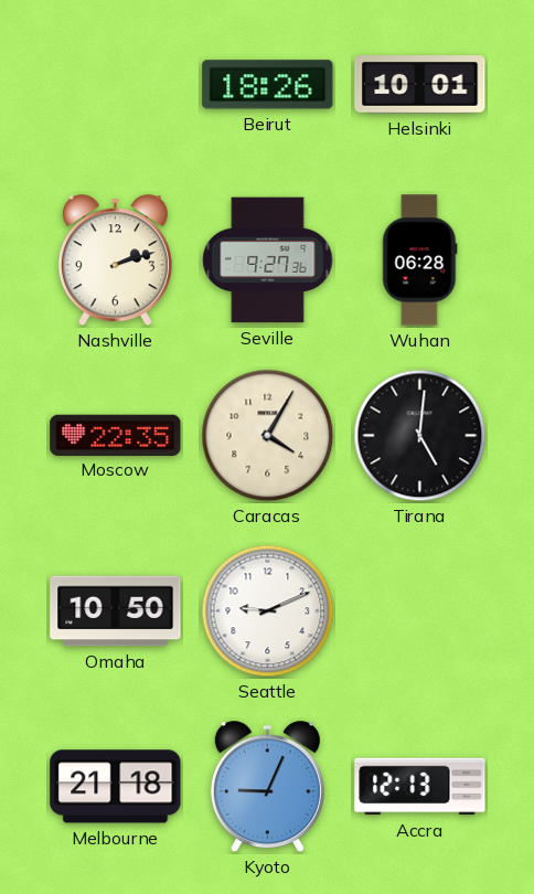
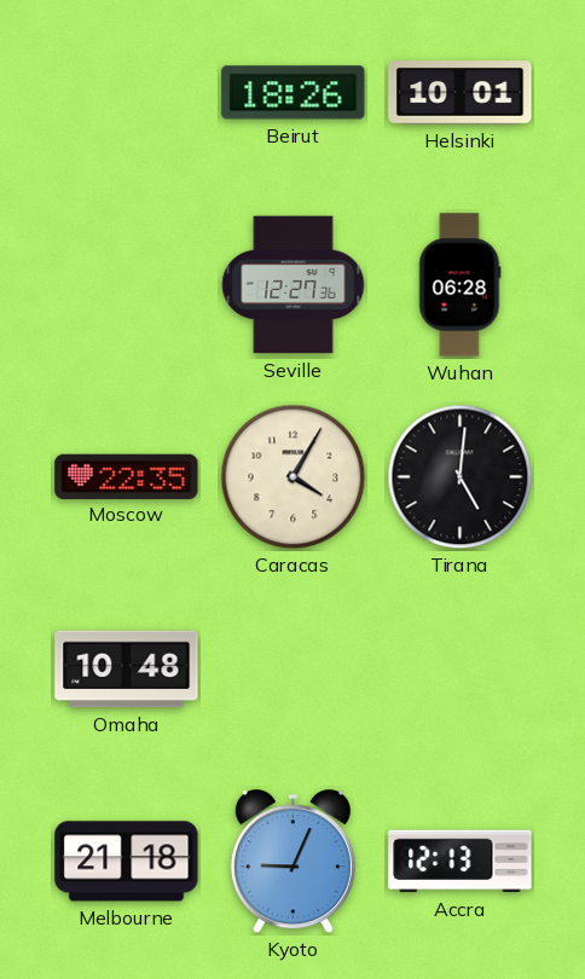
Nashville: 2:12 -> none
Seville: 9:27 -> 12:27
Omaha: 10:50 -> 10:48
Seattle: 9:11 -> none
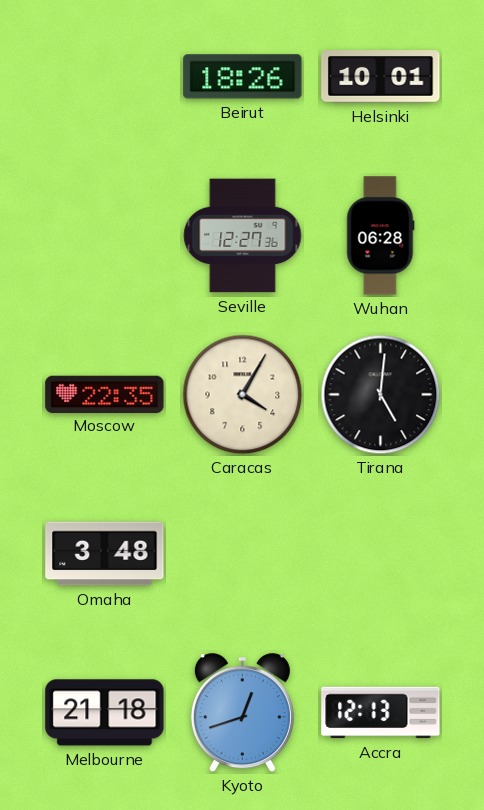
Omaha: 10:48 -> 3:48
Kyoto: 9:04 -> 12:42
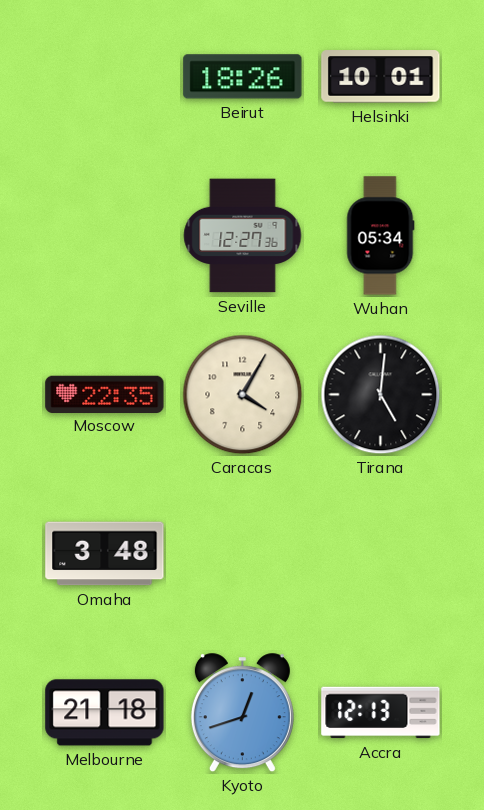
Wuhan: 06:28 -> 05:34
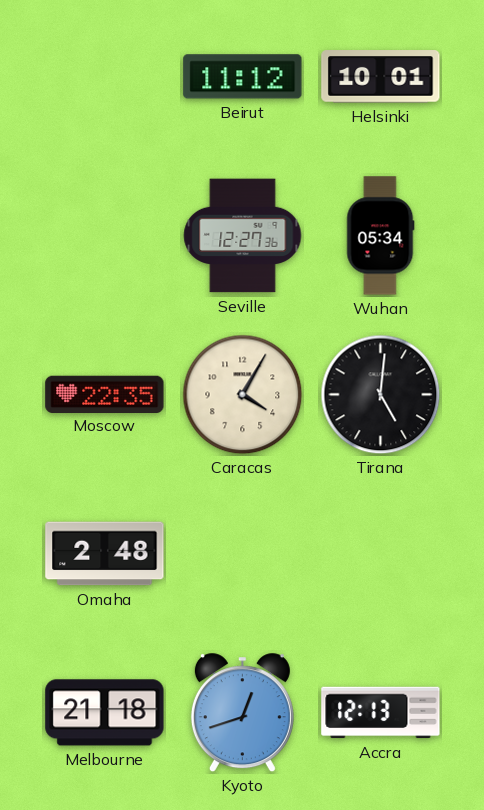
Beirut: 18:26 -> 11:12
Omaha: 3:48 -> 2:48
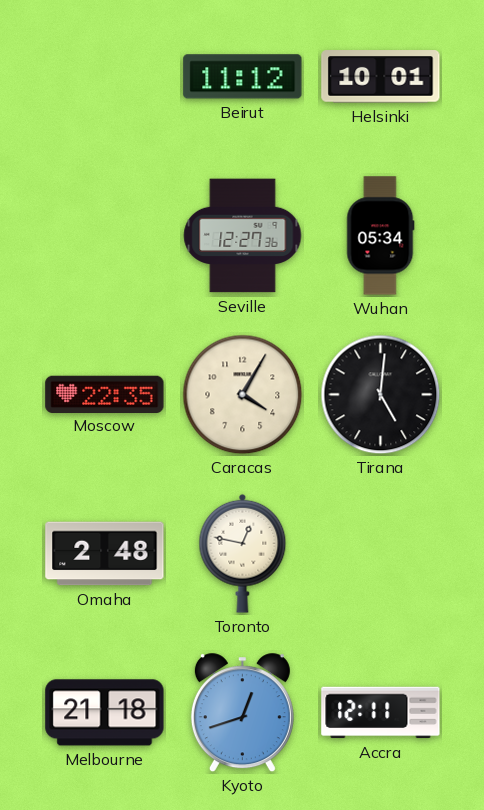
Toronto: none -> 12:47
Accra: 12:13 -> 12:11
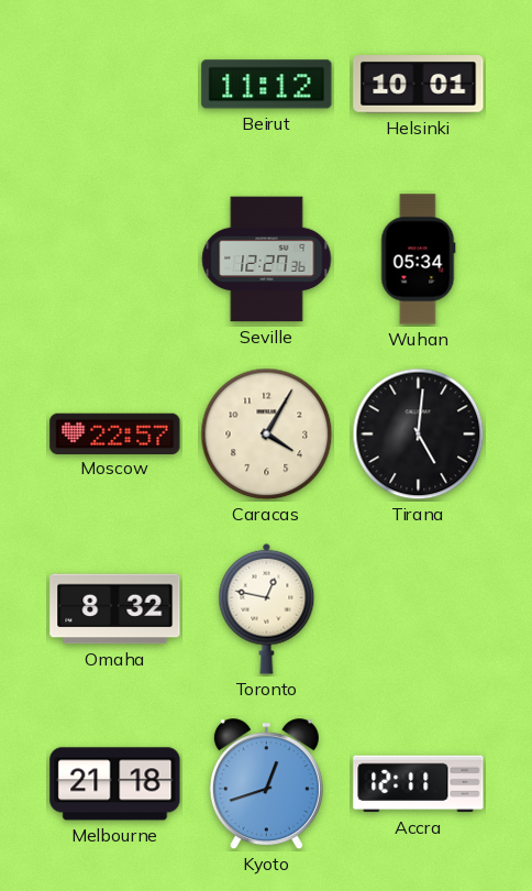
Moscow: 22:35 -> 22:57
Omaha: 2:48 -> 8:32
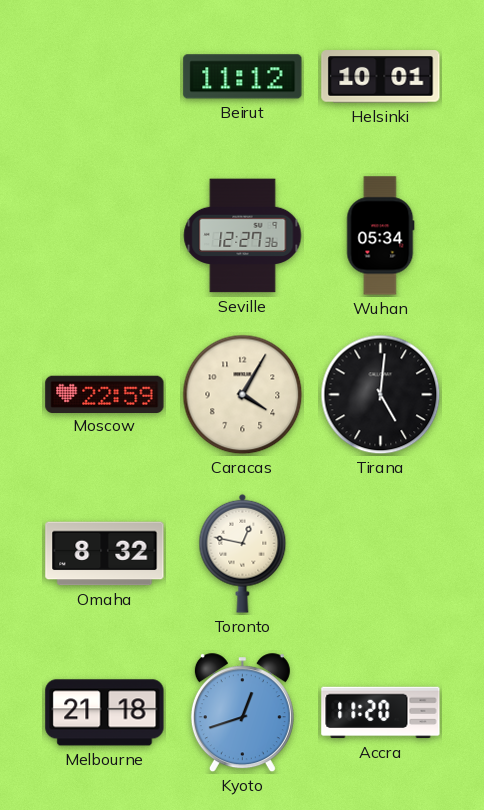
Moscow: 22:57 -> 22:59
Accra: 12:11 -> 11:20
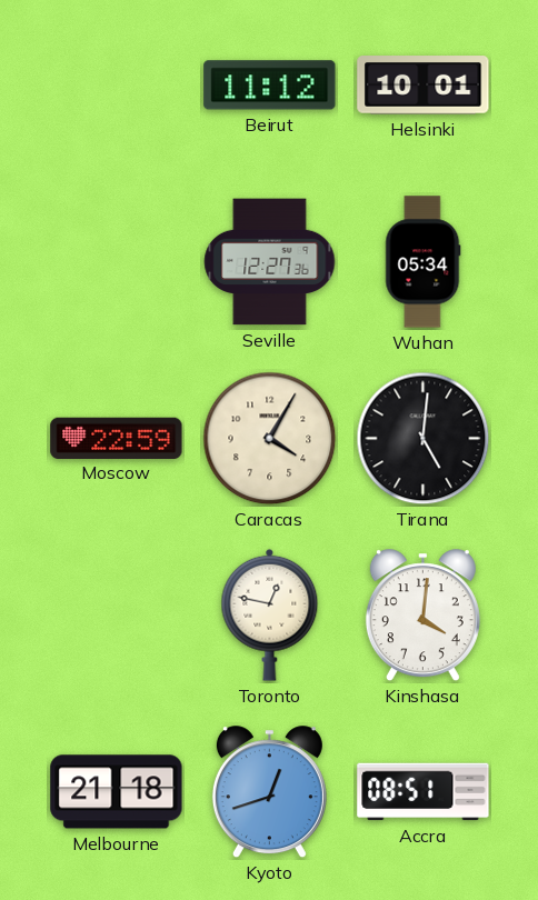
Omaha: 8:32 -> none
Kinshasa: none -> 4:01
Accra: 11:20 -> 08:51
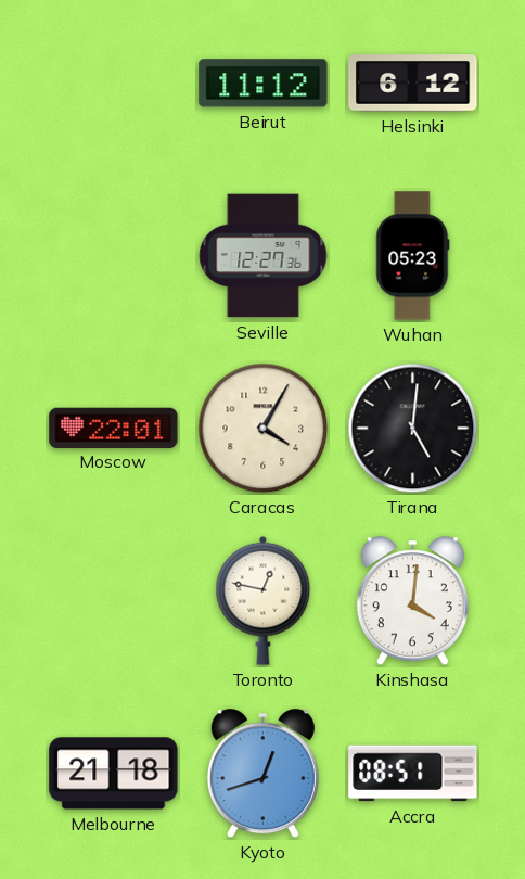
Helsinki: 10:01 -> 6:12
Wuhan: 05:34 -> 05:23
Moscow: 22:59 -> 22:01
